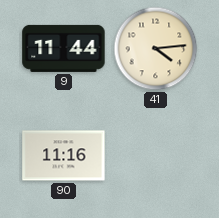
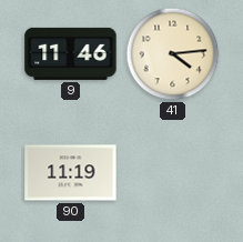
9: 11:44 -> 11:46
90: 11:16 -> 11:19
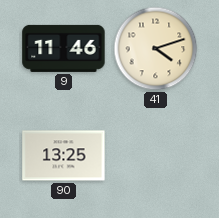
41: 4:14 -> 4:12
90: 11:19 -> 13:25
